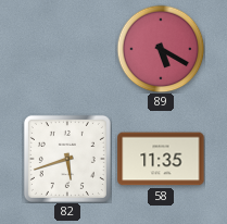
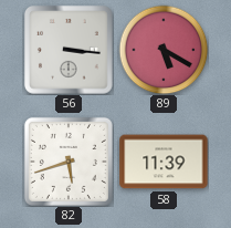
56: none -> 3:16
58: 11:35 -> 11:39
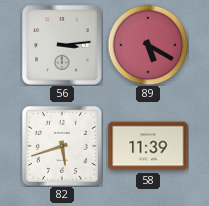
56: 3:16 -> 3:14
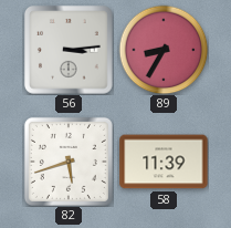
89: 5:20 -> 8:35
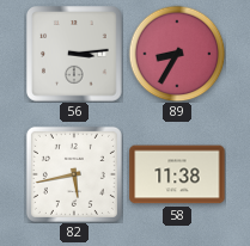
82: 5:42 -> 5:43
58: 11:39 -> 11:38
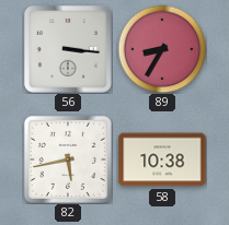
56: 3:14 -> 3:16
58: 11:38 -> 10:38
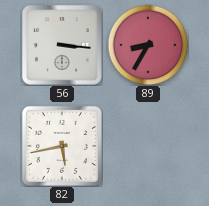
58: 10:38 -> none
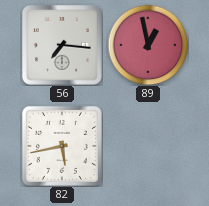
56: 3:16 -> 7:16
89: 8:35 -> 12:58
